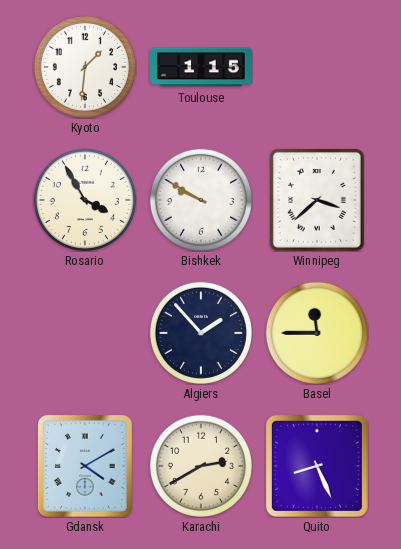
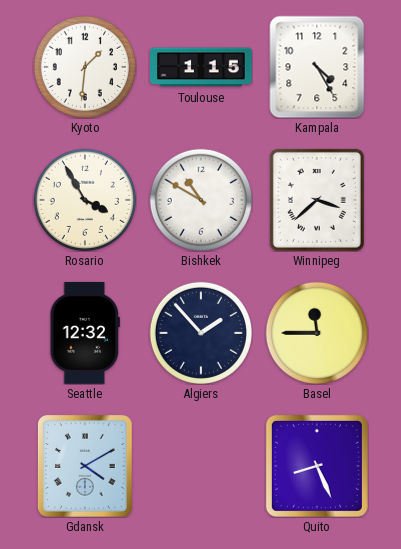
Kampala: none -> 4:25
Bishkek: 9:50 -> 10:50
Seattle: none -> 12:32
Karachi: 2:40 -> none
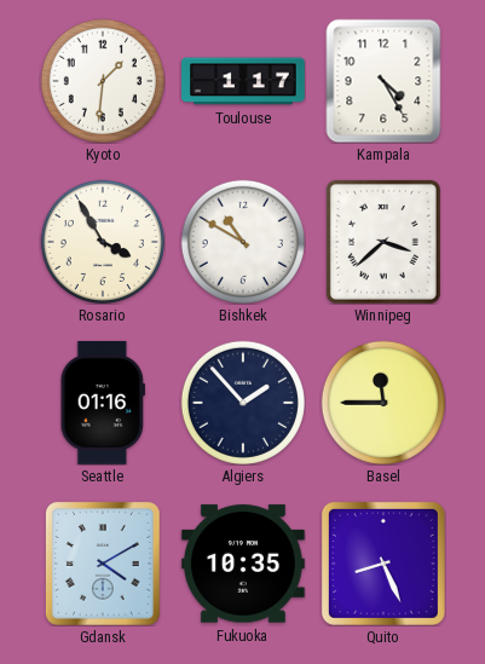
Toulouse: 1:15 -> 1:17
Seattle: 12:32 -> 01:16
Fukuoka: none -> 10:35
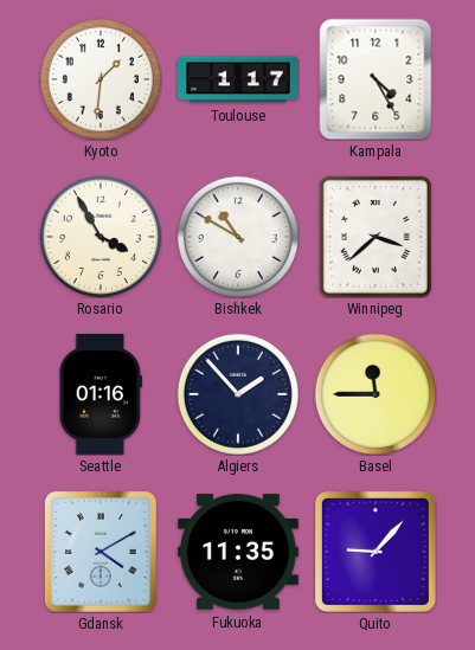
Fukuoka: 10:35 -> 11:35
Quito: 8:26 -> 9:07
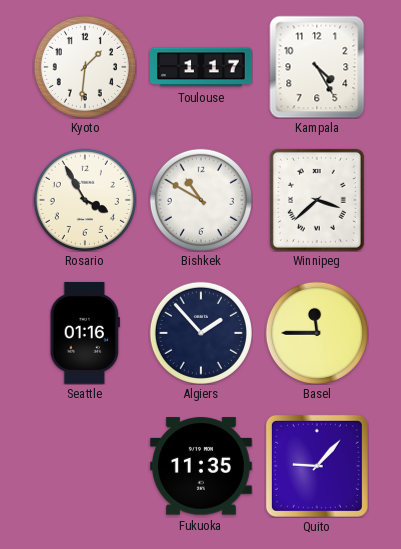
Gdansk: 4:10 -> none
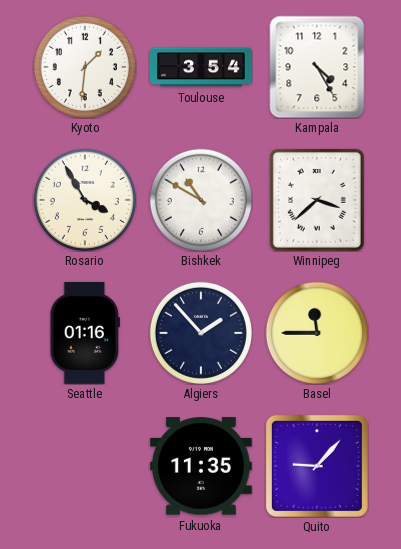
Toulouse: 1:17 -> 3:54
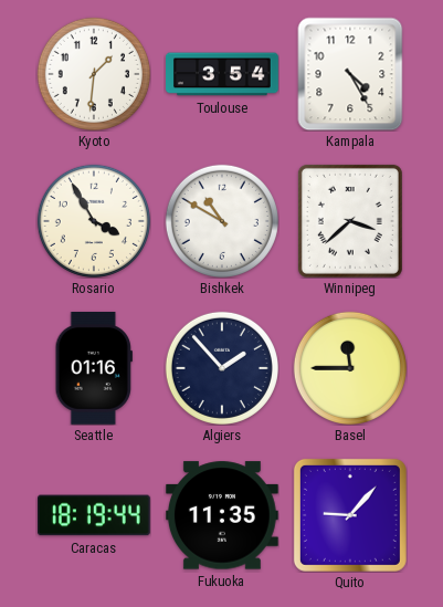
Caracas: none -> 18:19
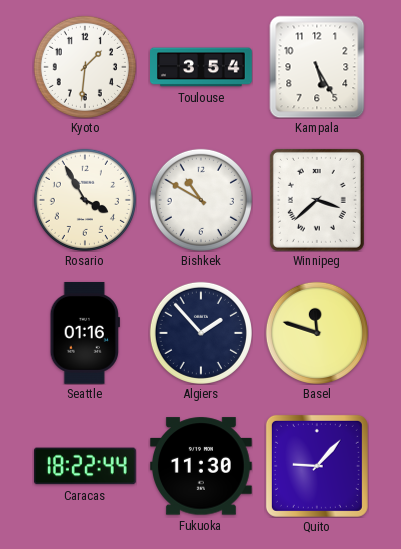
Kampala: 4:25 -> 5:25
Basel: 11:45 -> 11:48
Caracas: 18:19 -> 18:22
Fukuoka: 11:35 -> 11:30
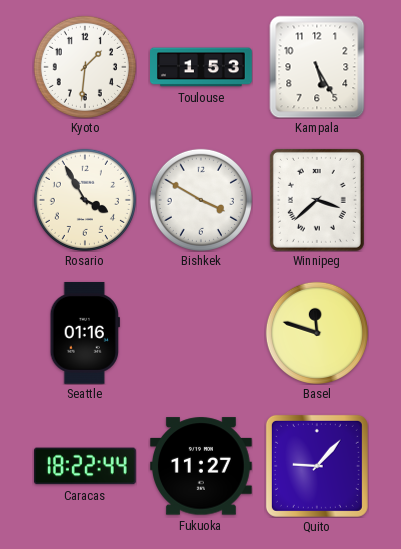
Toulouse: 3:54 -> 1:53
Bishkek: 10:50 -> 3:50
Algiers: 1:53 -> none
Fukuoka: 11:30 -> 11:27
